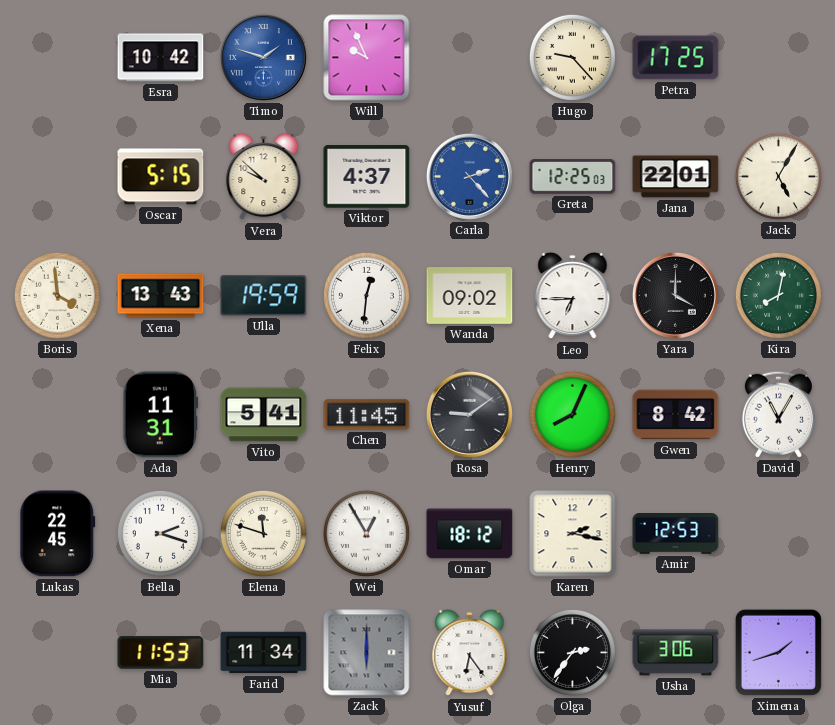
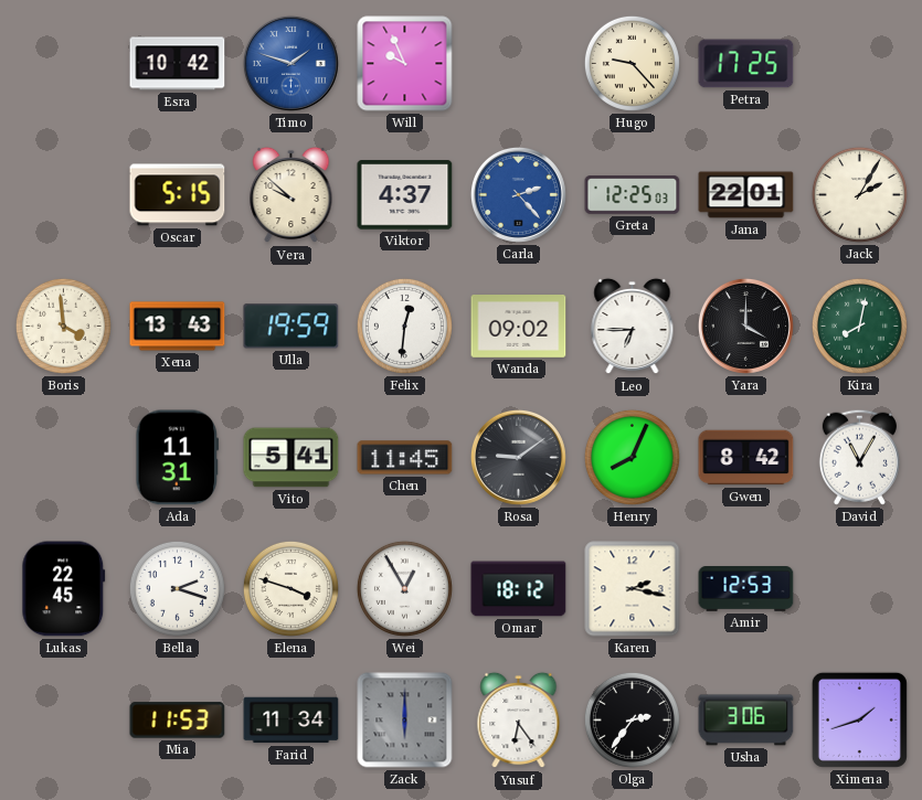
Jack: 5:05 -> 2:05
Elena: 11:48 -> 3:48
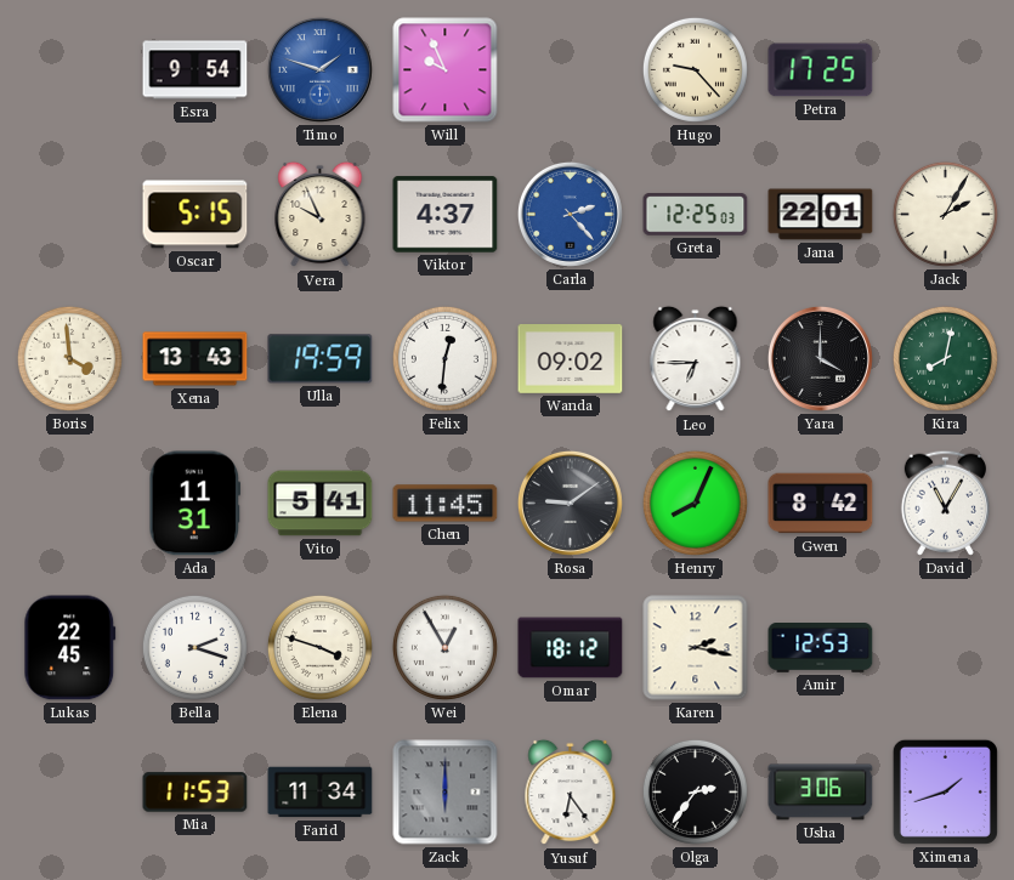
Esra: 10:42 -> 9:54
Vera: 9:52 -> 9:56
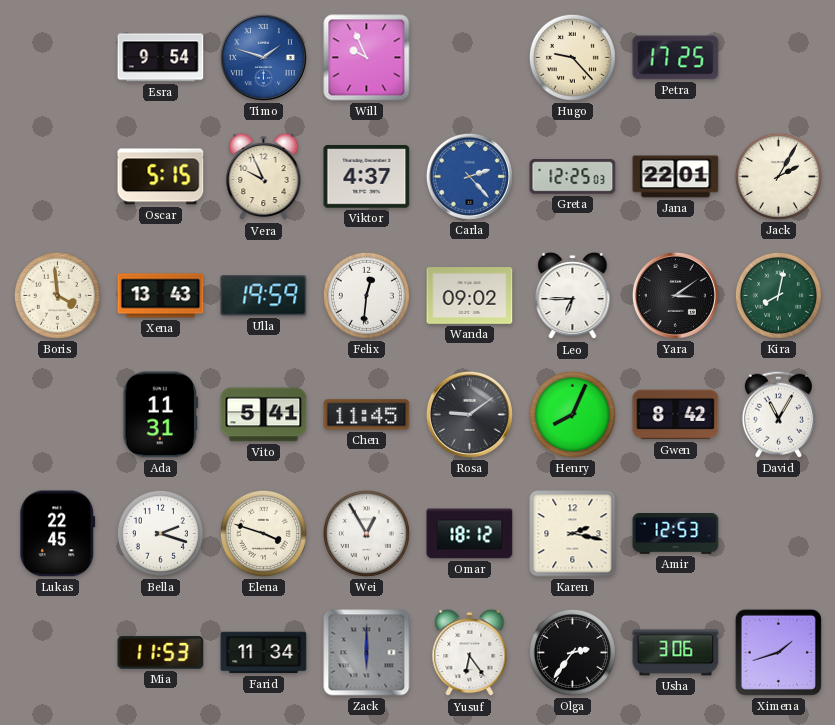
Yara: 4:00 -> 3:09
